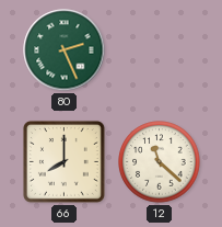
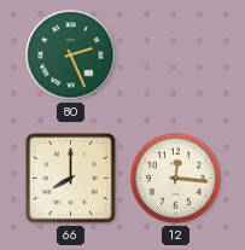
12: 11:22 -> 12:16
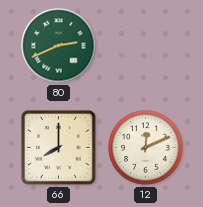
80: 2:26 -> 2:41
12: 12:16 -> 12:11
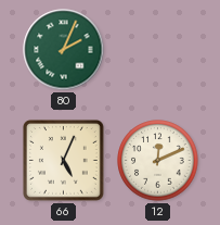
80: 2:41 -> 2:04
66: 8:00 -> 5:04
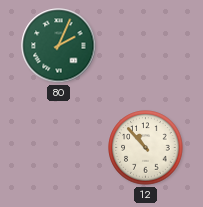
66: 5:04 -> none
12: 12:11 -> 10:53
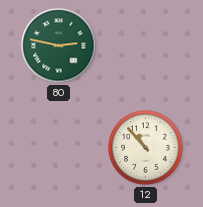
80: 2:04 -> 2:47
